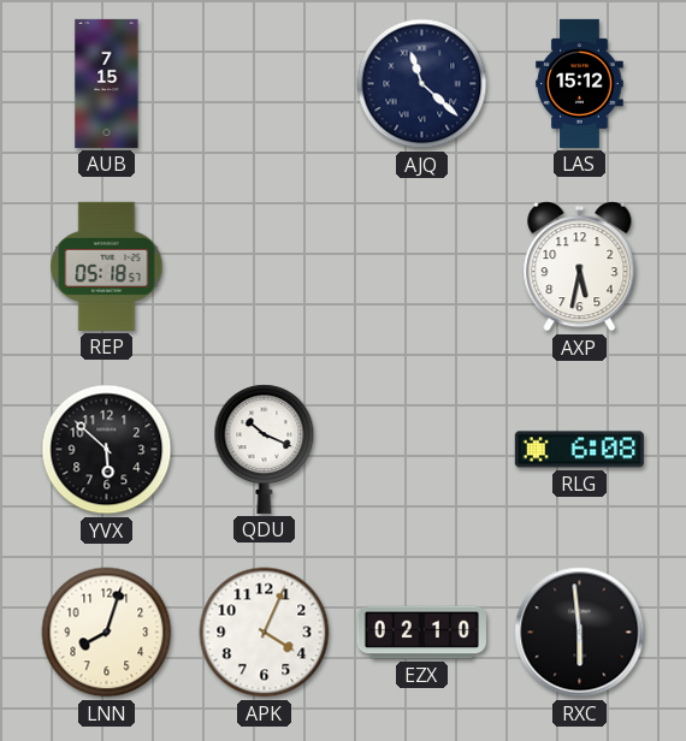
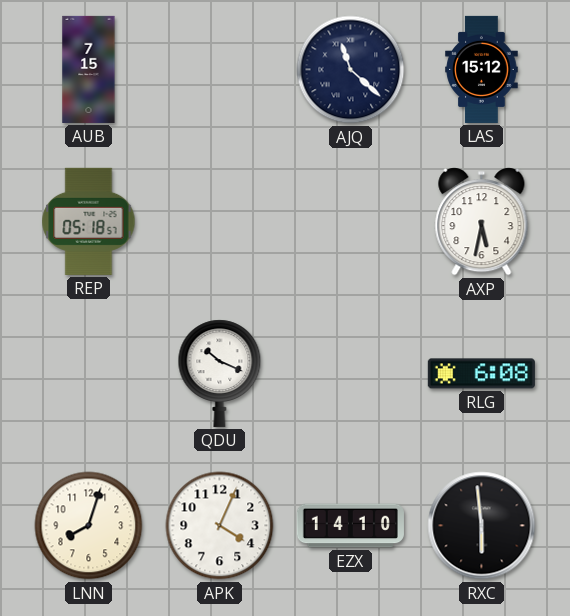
YVX: 5:52 -> none
EZX: 02:10 -> 14:10
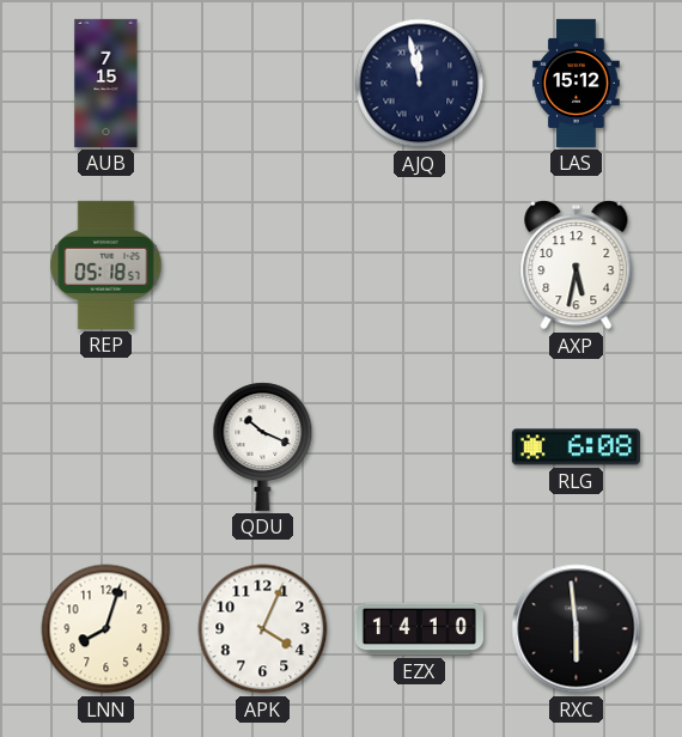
AJQ: 11:22 -> 11:58
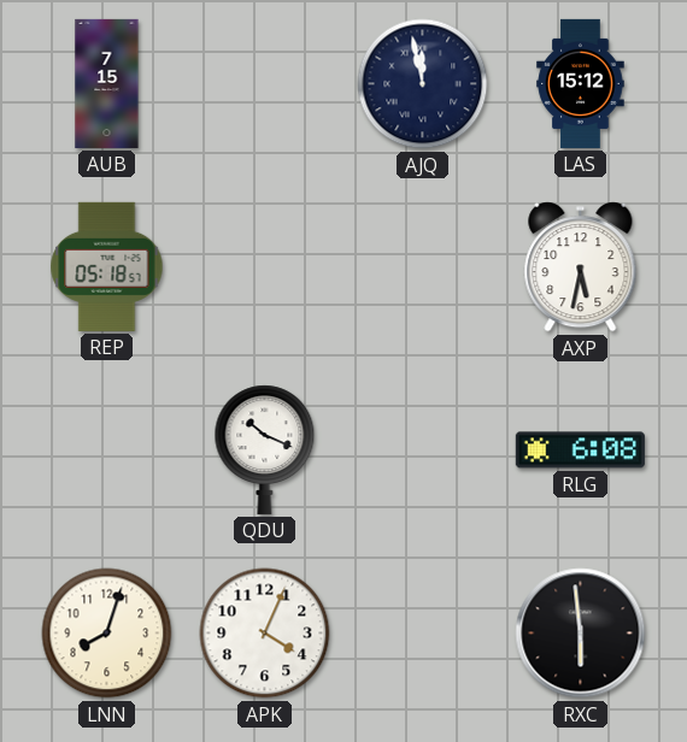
EZX: 14:10 -> none
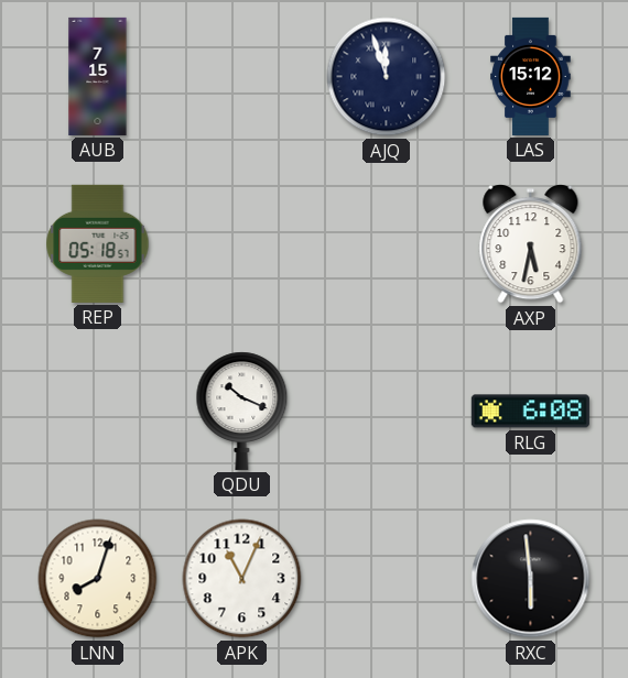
AJQ: 11:58 -> 11:57
APK: 4:04 -> 11:04
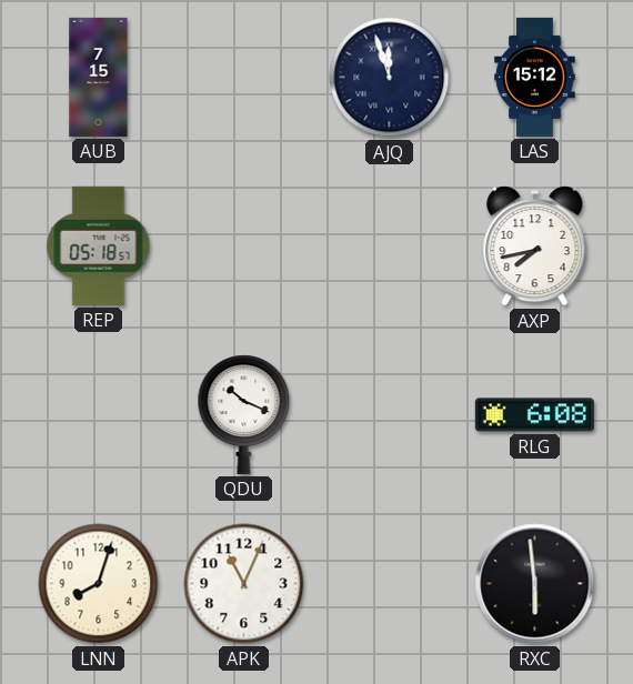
AXP: 5:32 -> 7:43
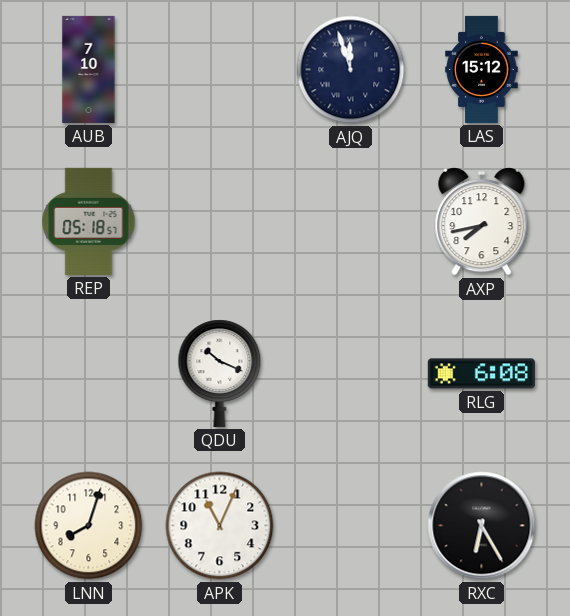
AUB: 7:15 -> 7:10
RXC: 5:59 -> 6:25
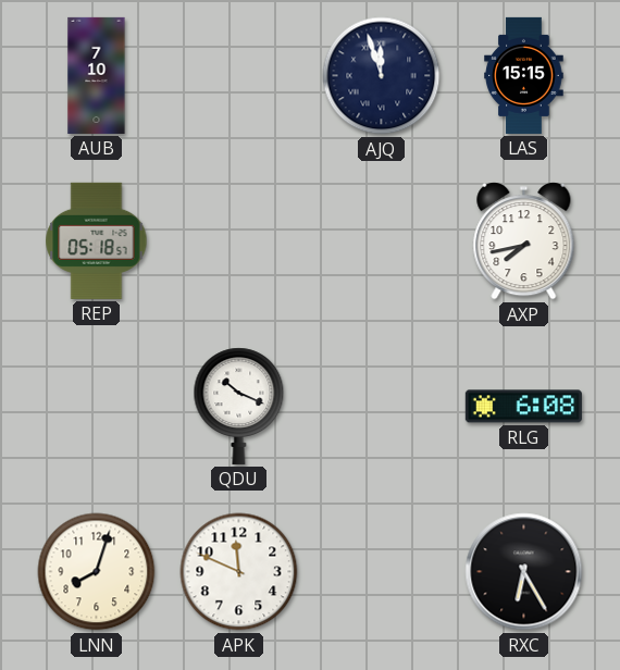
LAS: 15:12 -> 15:15
APK: 11:04 -> 11:49
